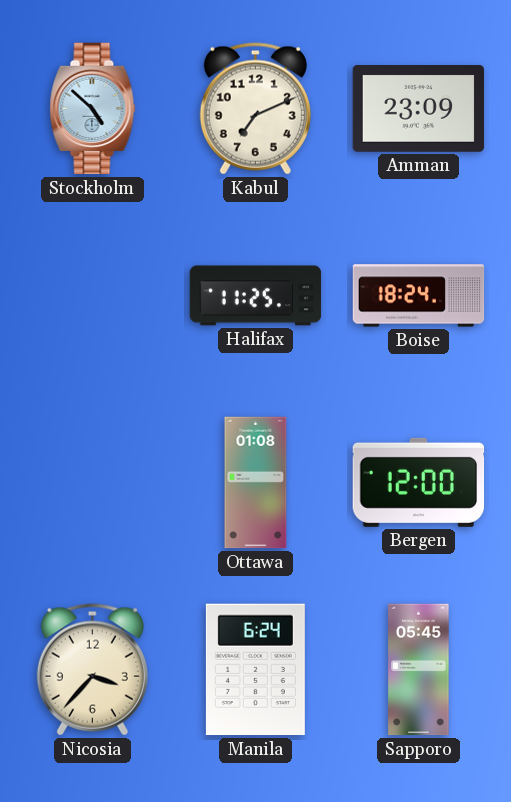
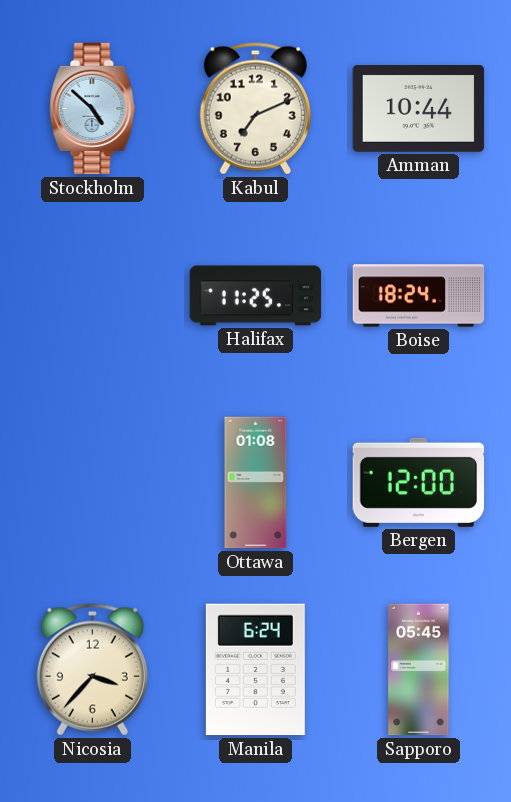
Amman: 23:09 -> 10:44
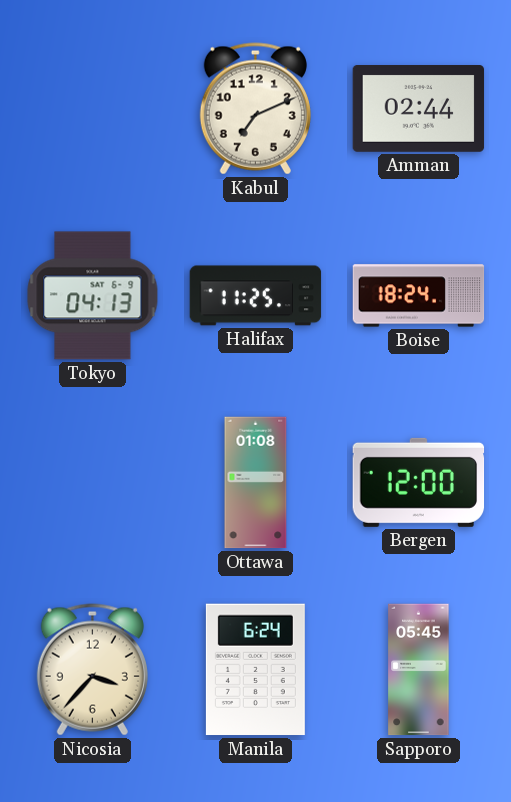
Stockholm: 4:52 -> none
Amman: 10:44 -> 02:44
Tokyo: none -> 04:13
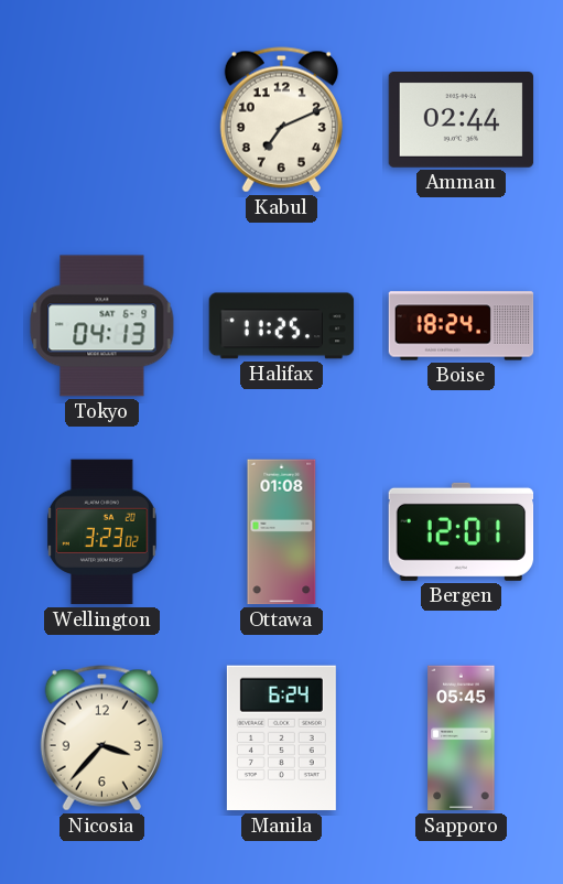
Wellington: none -> 3:23
Bergen: 12:00 -> 12:01
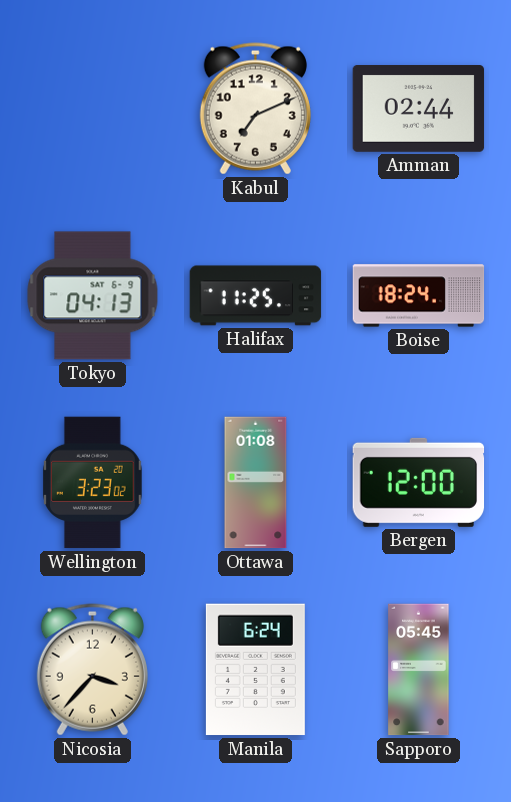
Bergen: 12:01 -> 12:00
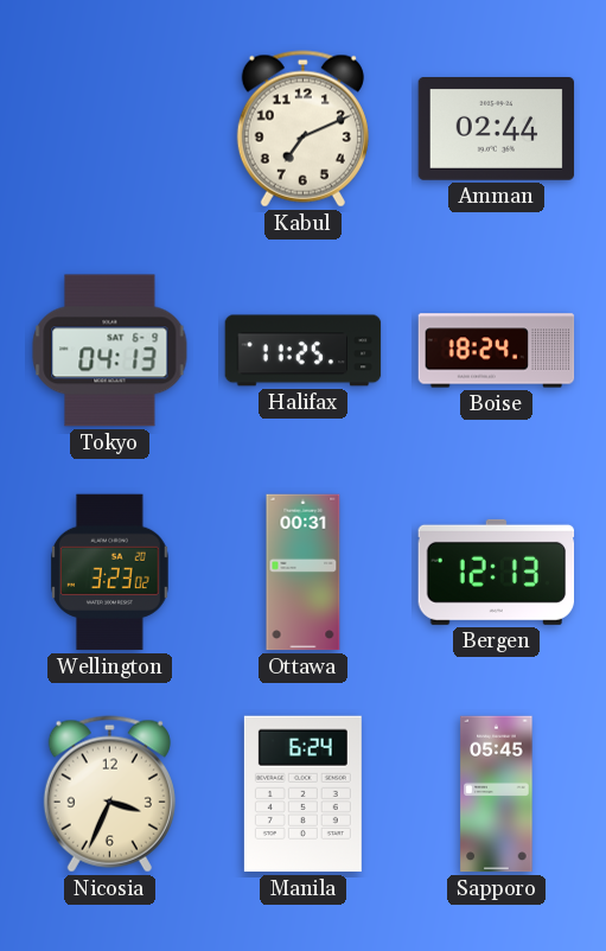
Ottawa: 01:08 -> 00:31
Bergen: 12:00 -> 12:13
Nicosia: 3:37 -> 3:34
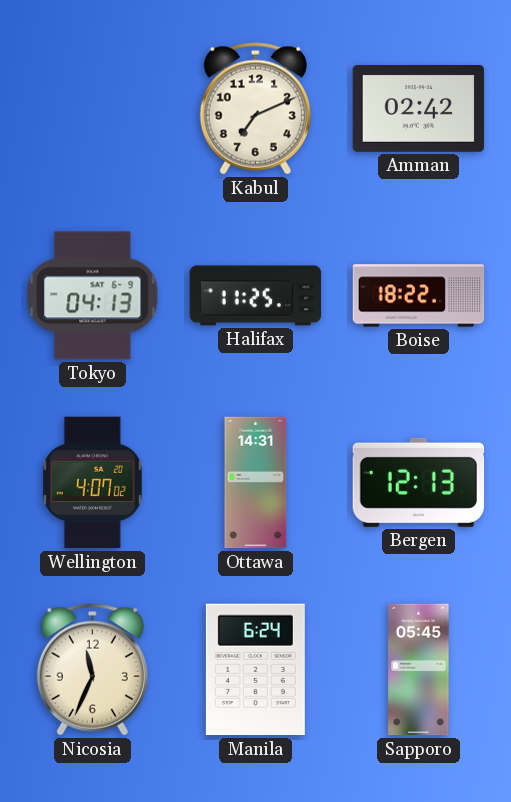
Amman: 02:44 -> 02:42
Boise: 18:24 -> 18:22
Wellington: 3:23 -> 4:07
Ottawa: 00:31 -> 14:31
Nicosia: 3:34 -> 11:34
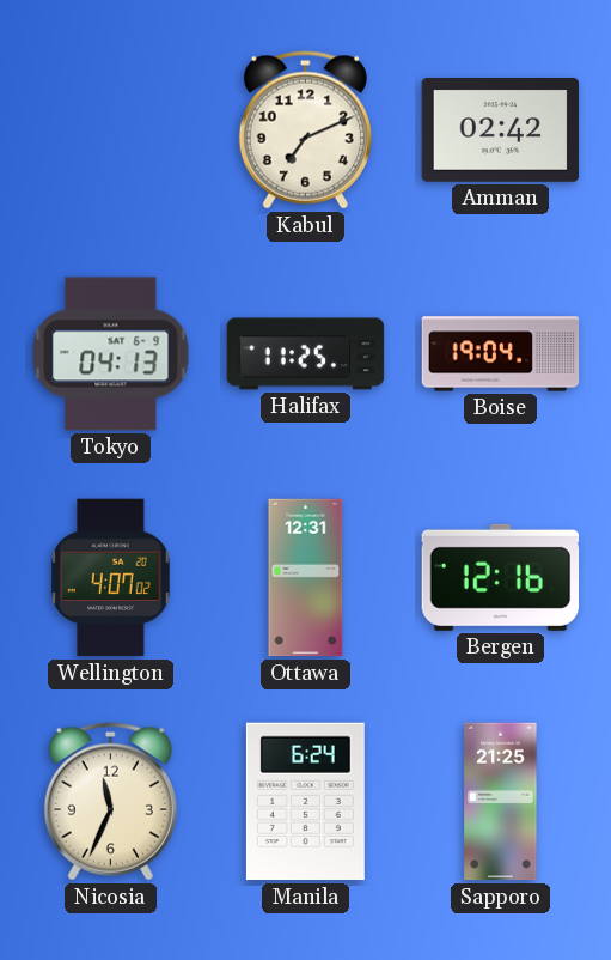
Boise: 18:22 -> 19:04
Ottawa: 14:31 -> 12:31
Bergen: 12:13 -> 12:16
Sapporo: 05:45 -> 21:25
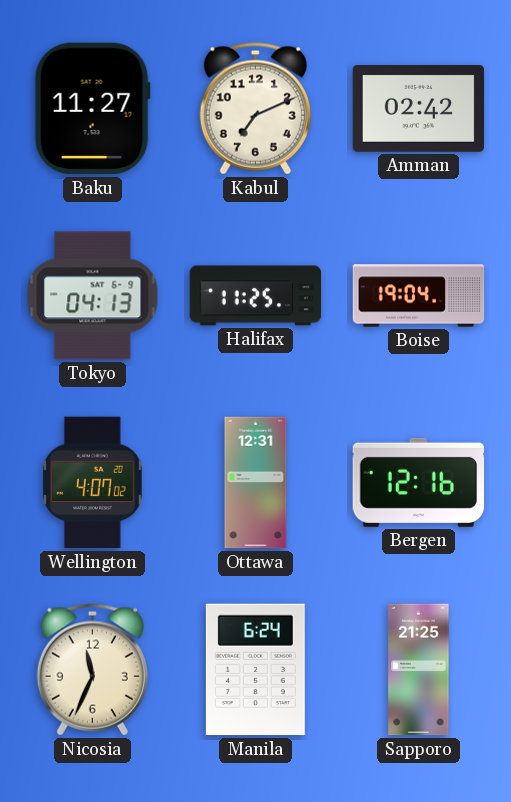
Baku: none -> 11:27
